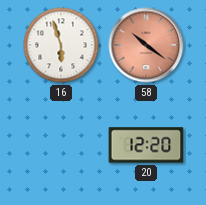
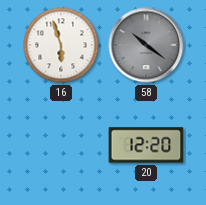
58 dial: salmon -> grey
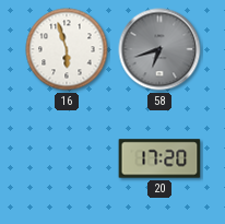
58: 10:21 -> 6:42
20: 12:20 -> 17:20
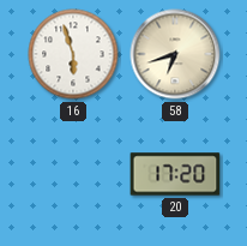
58 dial: grey -> cream
